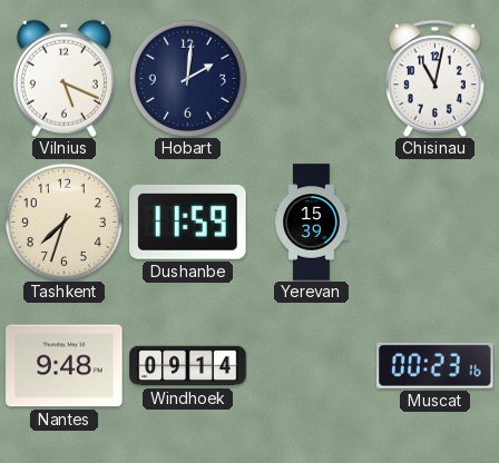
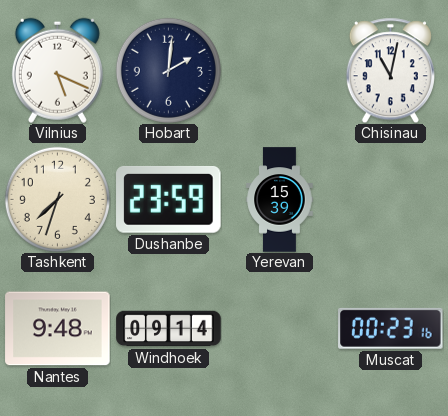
Dushanbe: 11:59 -> 23:59
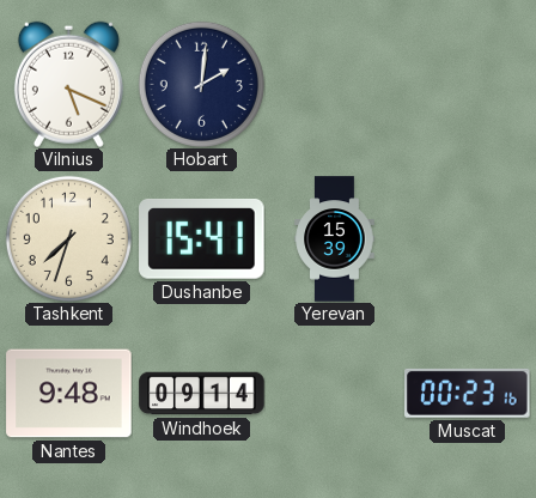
Chisinau: 11:02 -> none
Dushanbe: 23:59 -> 15:41
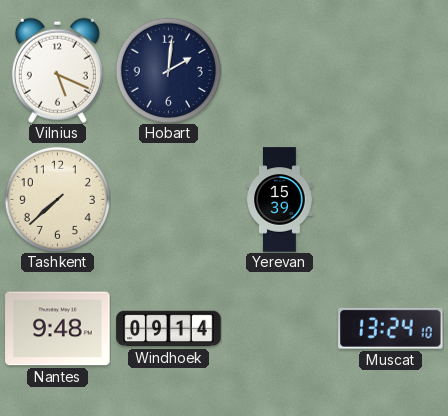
Tashkent: 7:33 -> 7:38
Dushanbe: 15:41 -> none
Muscat: 00:23 -> 13:24
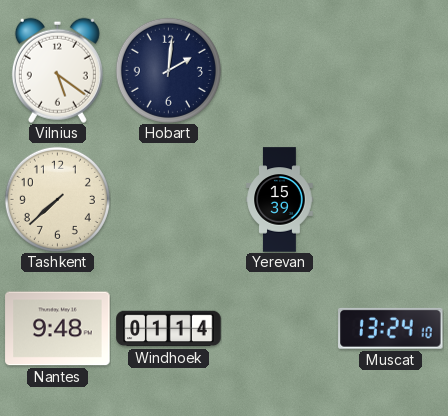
Vilnius: 5:19 -> 5:21
Windhoek: 09:14 -> 01:14
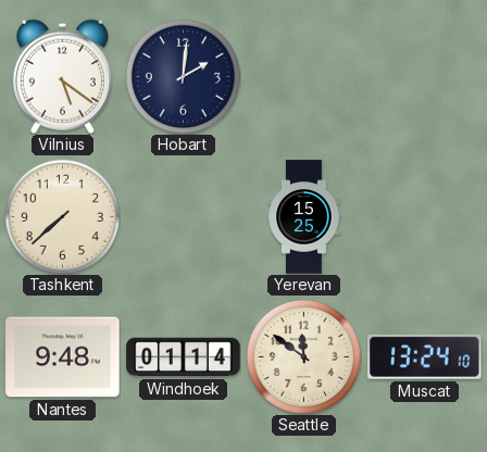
Yerevan: 15:39 -> 15:25
Seattle: none -> 11:51
